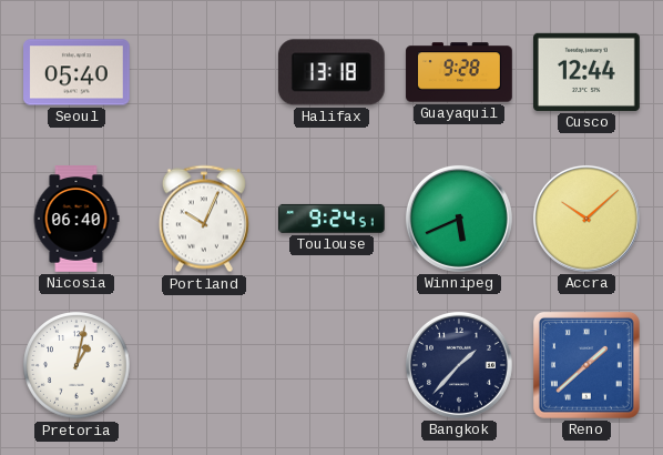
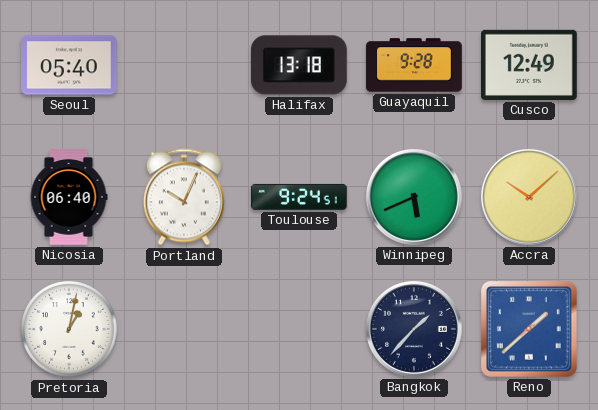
Cusco: 12:44 -> 12:49
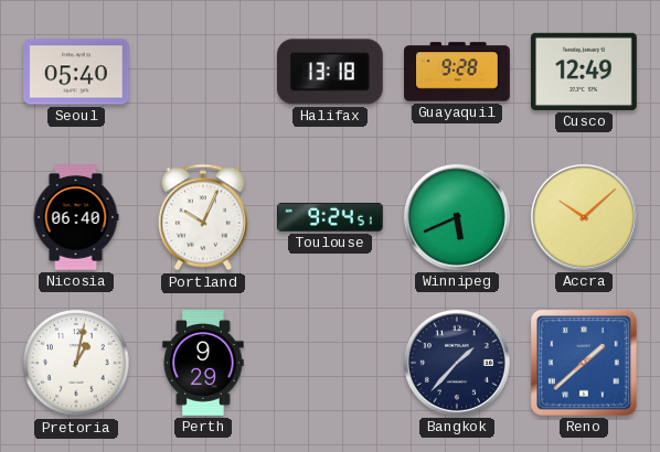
Perth: none -> 9:29
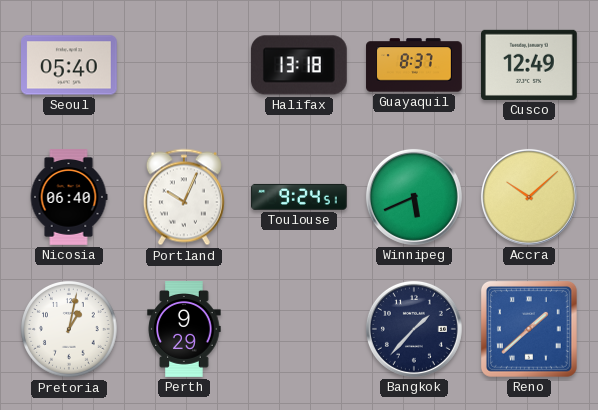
Guayaquil: 9:28 -> 8:37
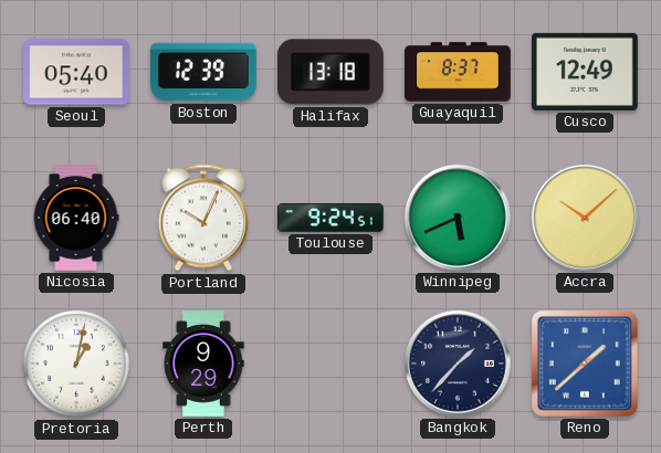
Boston: none -> 12:39
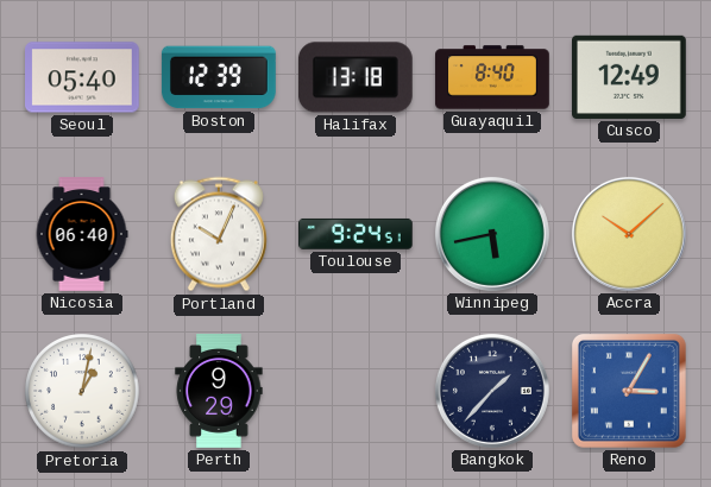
Guayaquil: 8:37 -> 8:40
Winnipeg: 5:41 -> 5:43
Reno: 1:38 -> 3:05
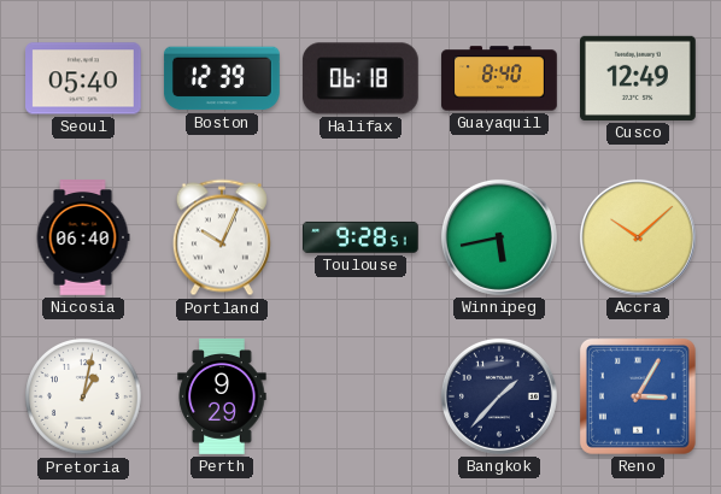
Halifax: 13:18 -> 06:18
Toulouse: 9:24 -> 9:28
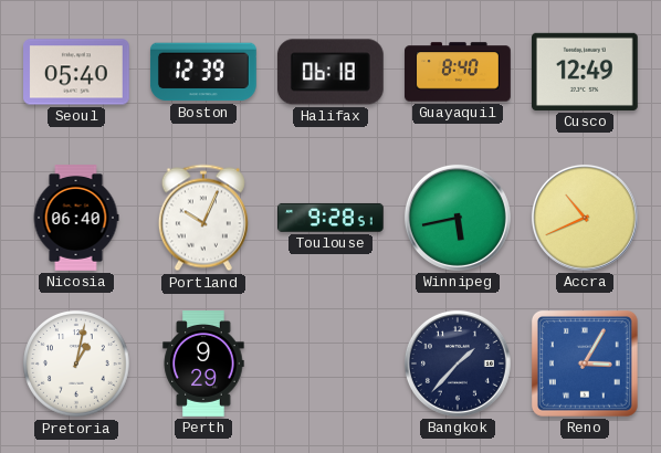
Accra: 10:08 -> 10:41
